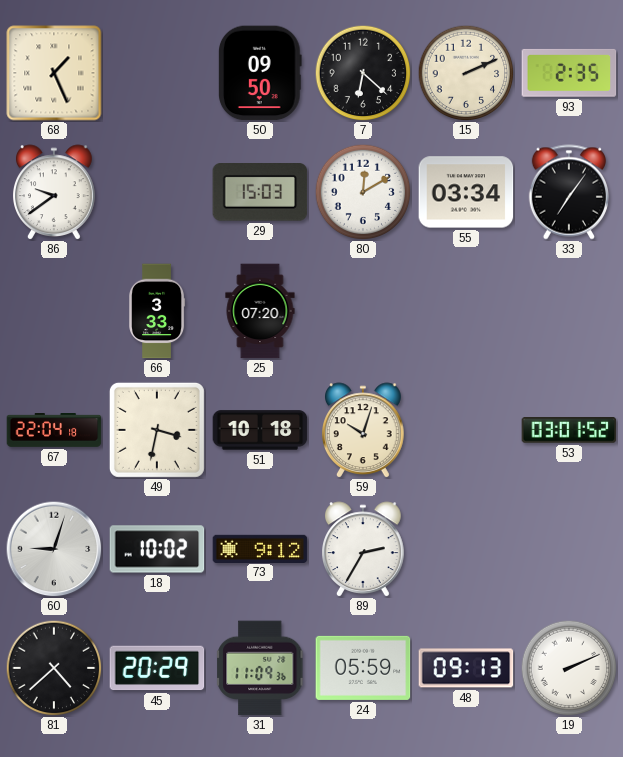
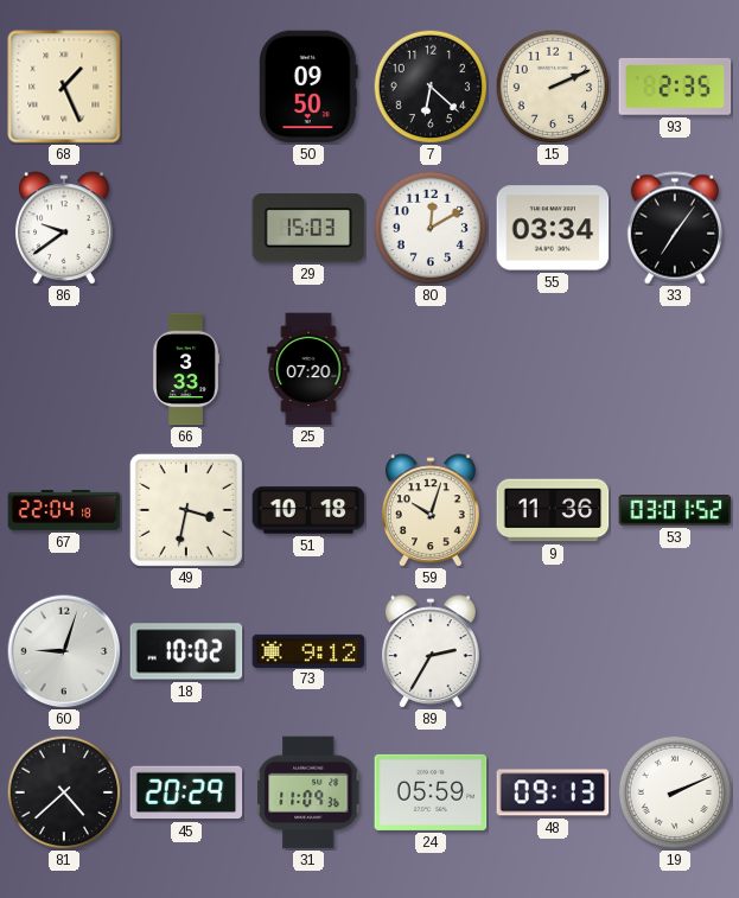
9: none -> 11:36
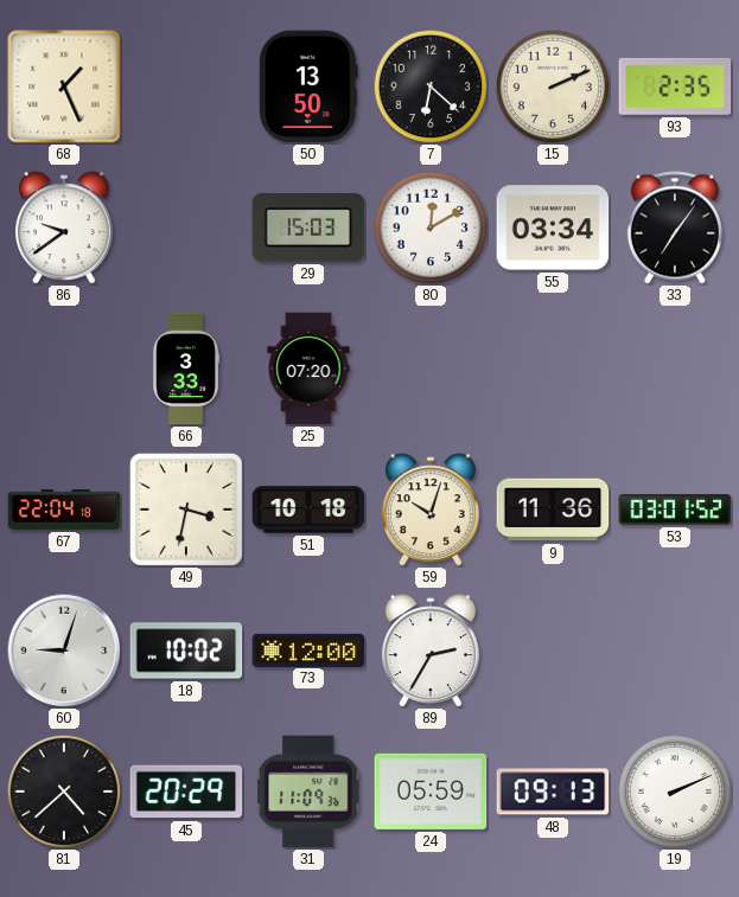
50: 09:50 -> 13:50
73: 9:12 -> 12:00
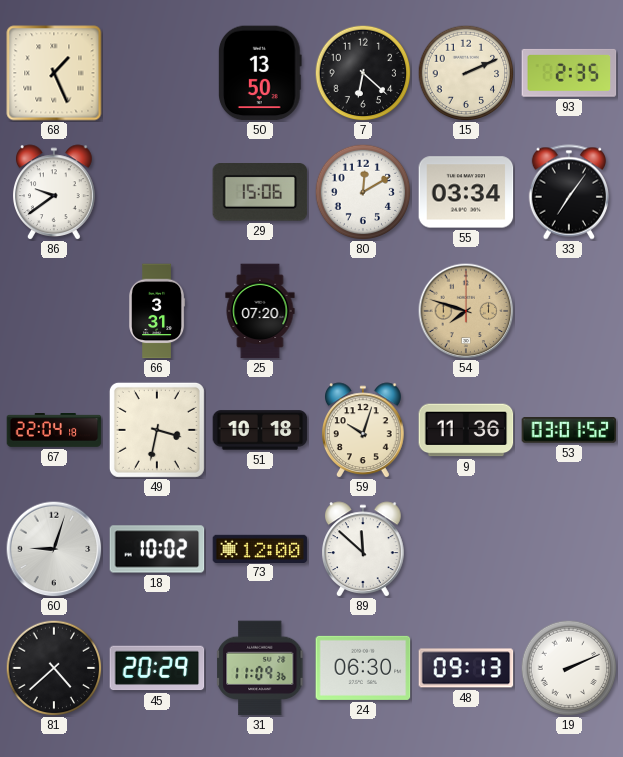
29: 15:03 -> 15:06
66: 3:33 -> 3:31
54: none -> 7:48
89: 2:35 -> 11:52
24: 05:59 -> 06:30
